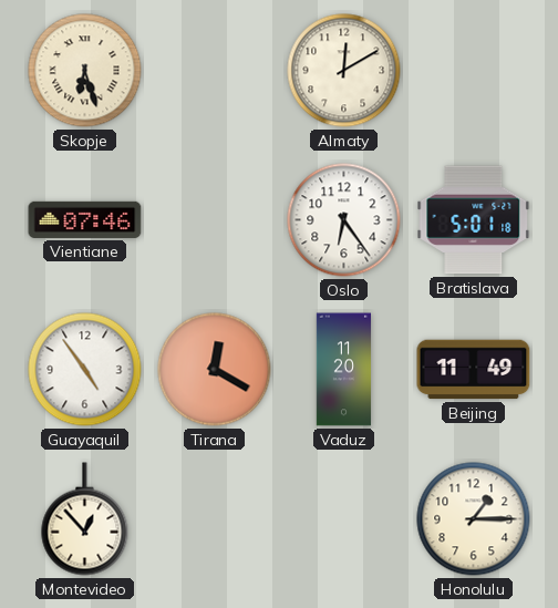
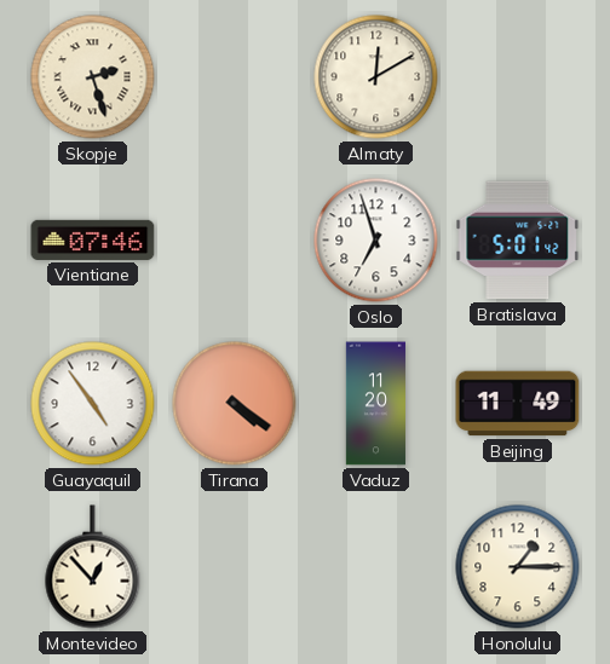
Skopje: 6:27 -> 2:27
Oslo: 6:24 -> 6:57
Bratislava: 5:01:18 -> 5:01:42
Tirana: 12:20 -> 4:21
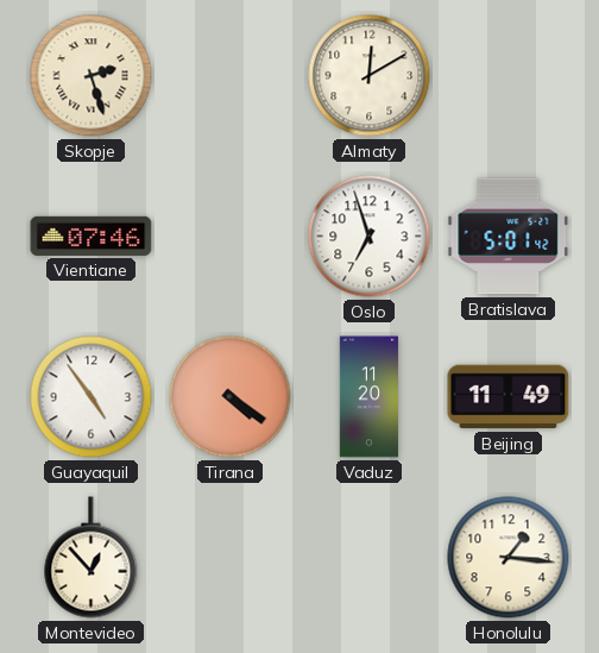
Honolulu: 1:15 -> 1:16
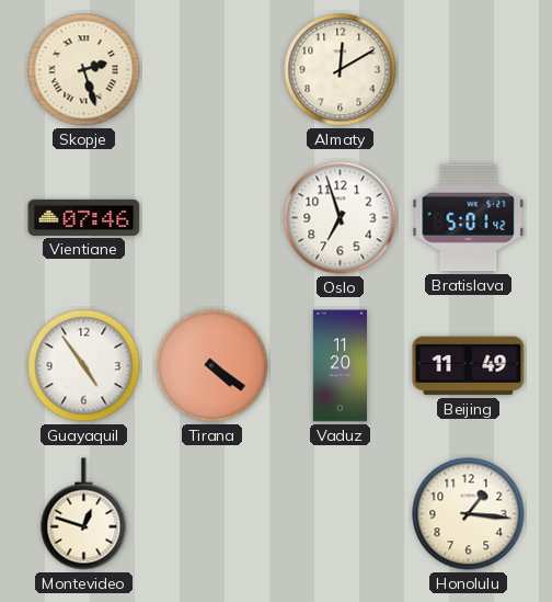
Montevideo: 12:53 -> 12:48
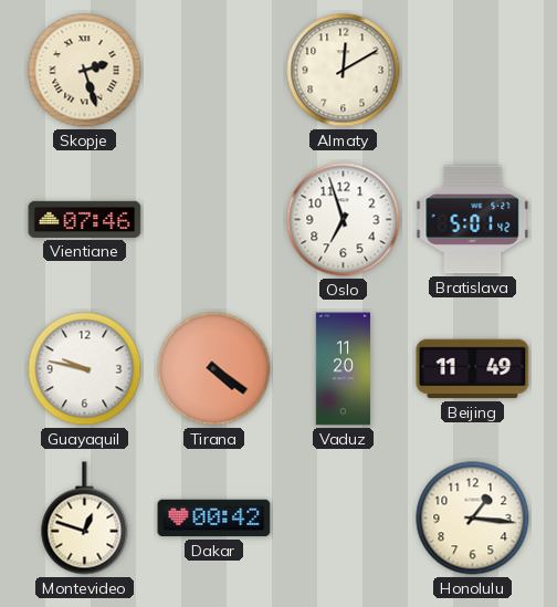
Guayaquil: 4:54 -> 9:47
Dakar: none -> 00:42
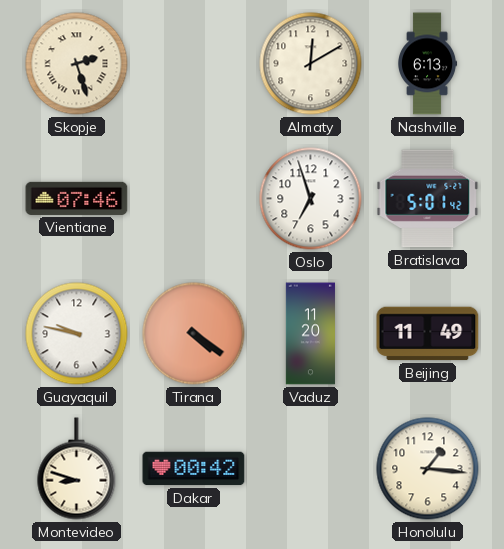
Nashville: none -> 6:13
Montevideo: 12:48 -> 8:48
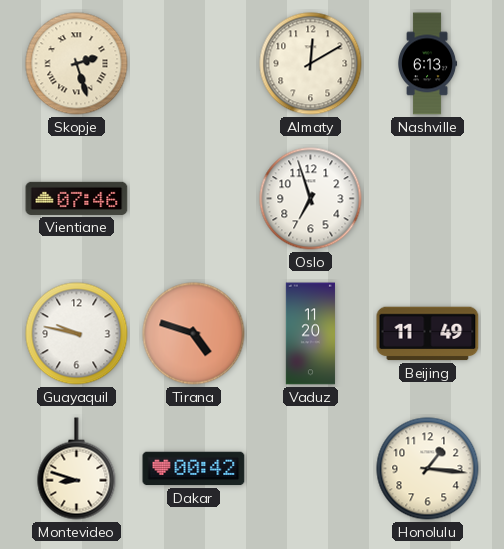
Bratislava: 5:01 -> none
Tirana: 4:21 -> 4:48
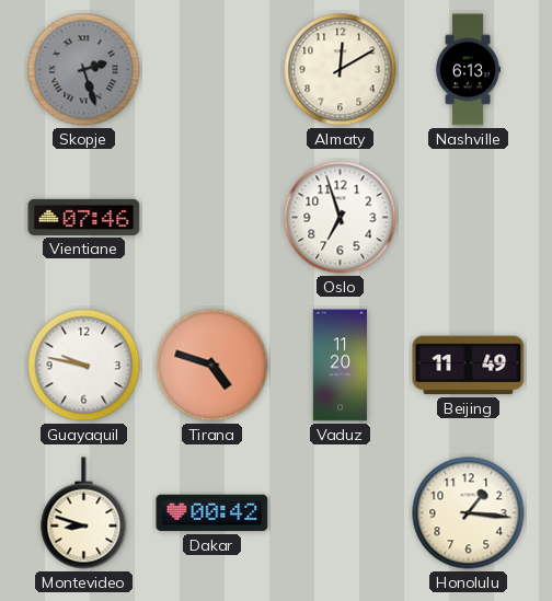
Skopje dial: cream -> grey
